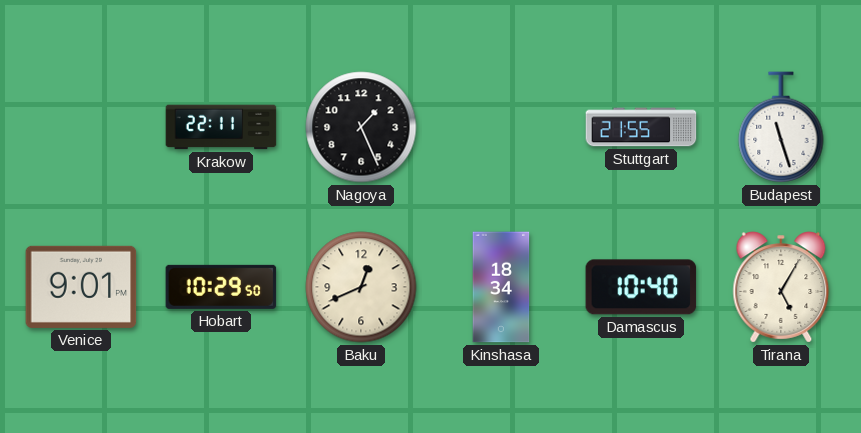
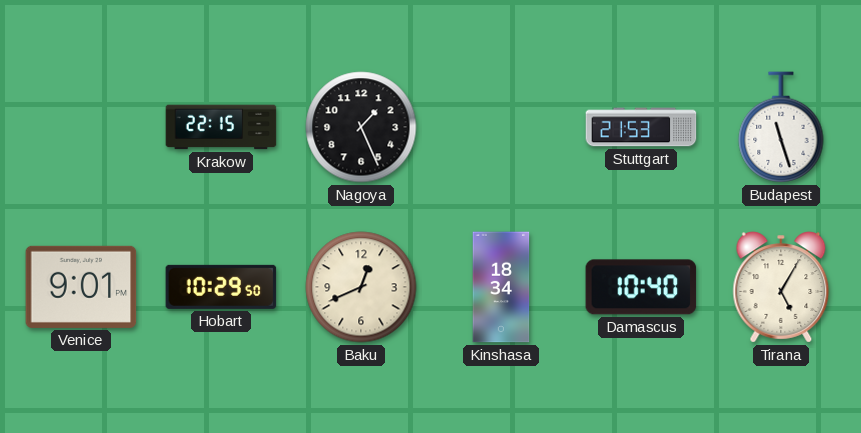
Krakow: 22:11 -> 22:15
Stuttgart: 21:55 -> 21:53
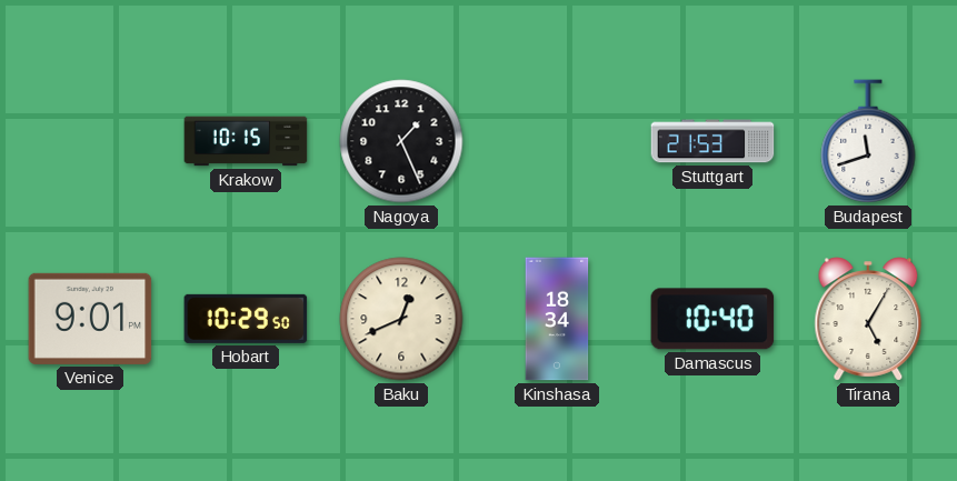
Krakow: 22:15 -> 10:15
Budapest: 11:27 -> 11:42
